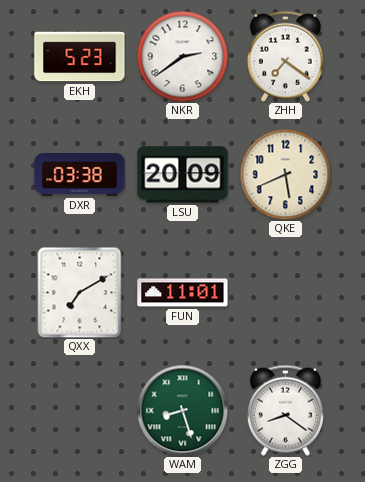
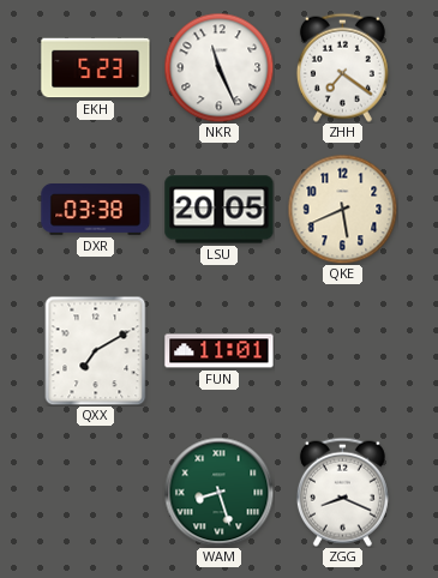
NKR: 2:39 -> 11:26
LSU: 20:09 -> 20:05
ZGG: 8:21 -> 8:19
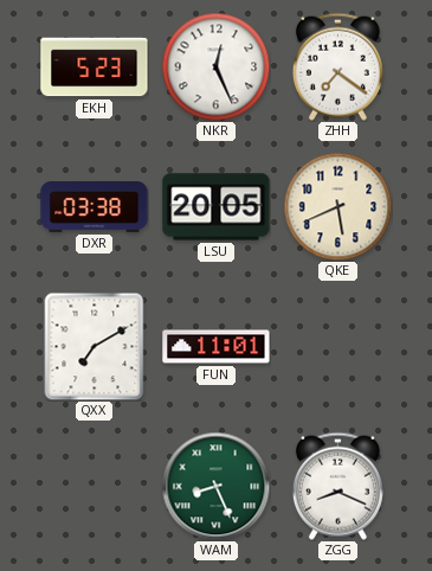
NKR: 11:26 -> 12:26
WAM: 8:27 -> 8:26
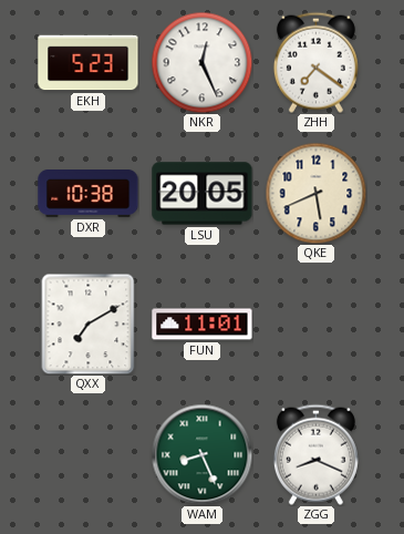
DXR: 03:38 -> 10:38
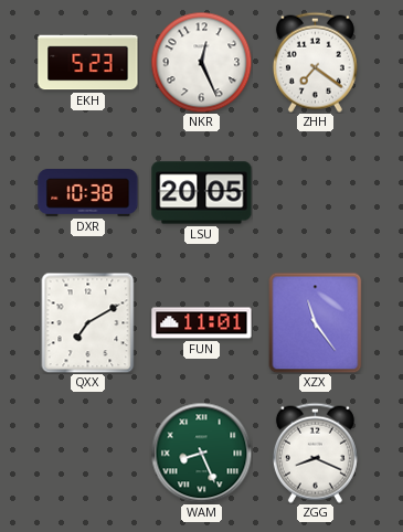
QKE: 5:41 -> none
XZX: none -> 11:24
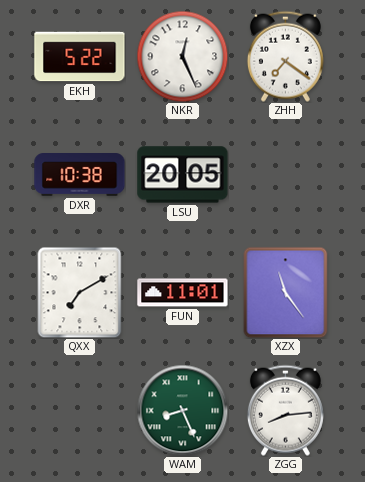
EKH: 5:23 -> 5:22
ZGG: 8:19 -> 8:14
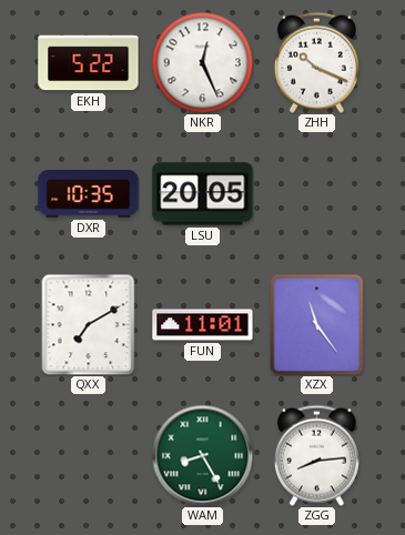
ZHH: 7:21 -> 10:19
DXR: 10:38 -> 10:35
WAM: 8:26 -> 8:25
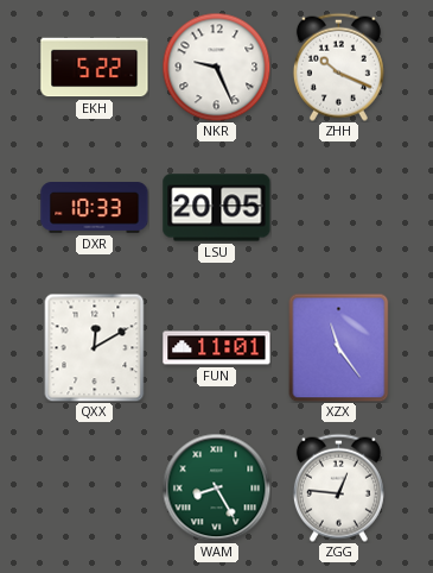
NKR: 12:26 -> 9:26
DXR: 10:35 -> 10:33
QXX: 7:10 -> 12:10
ZGG: 8:14 -> 12:46
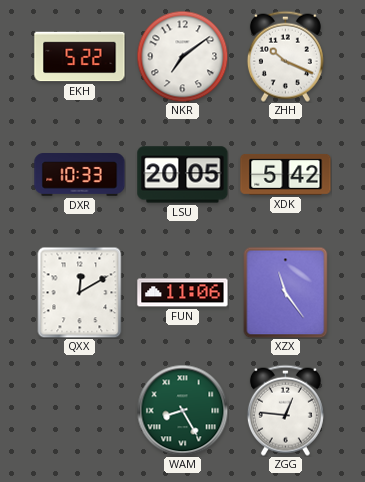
NKR: 9:26 -> 7:09
XDK: none -> 5:42
FUN: 11:01 -> 11:06
